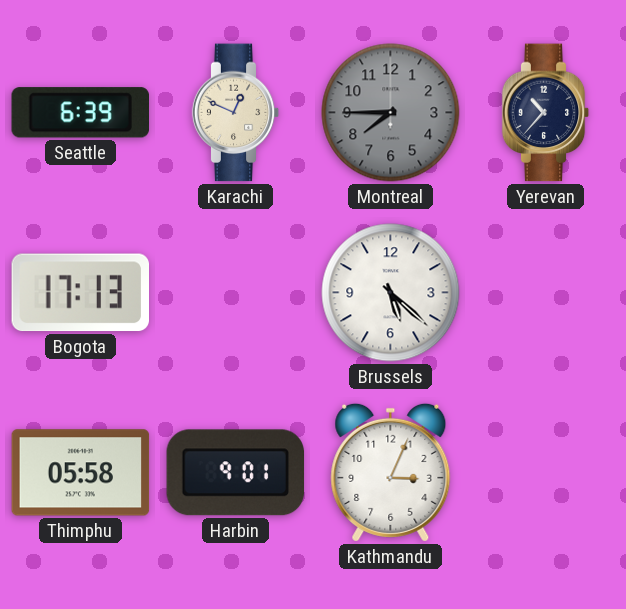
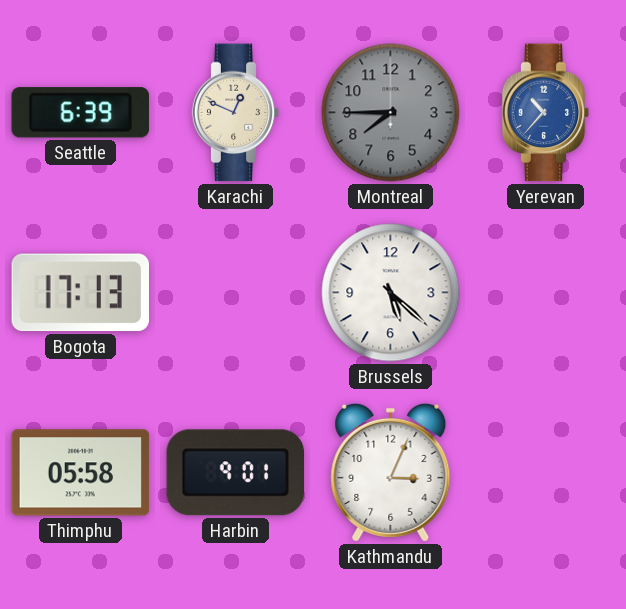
Yerevan dial: navy -> blue
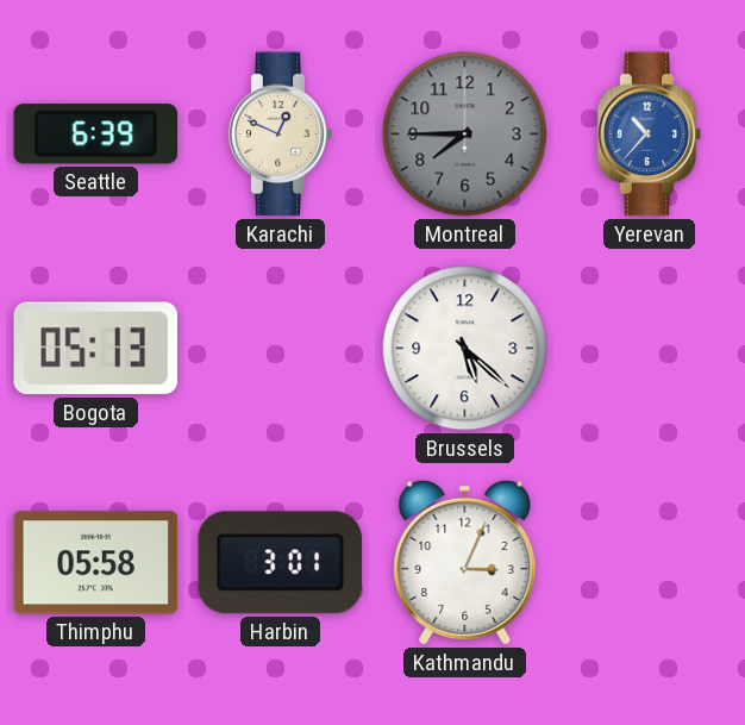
Bogota: 17:13 -> 05:13
Harbin: 9:01 -> 3:01
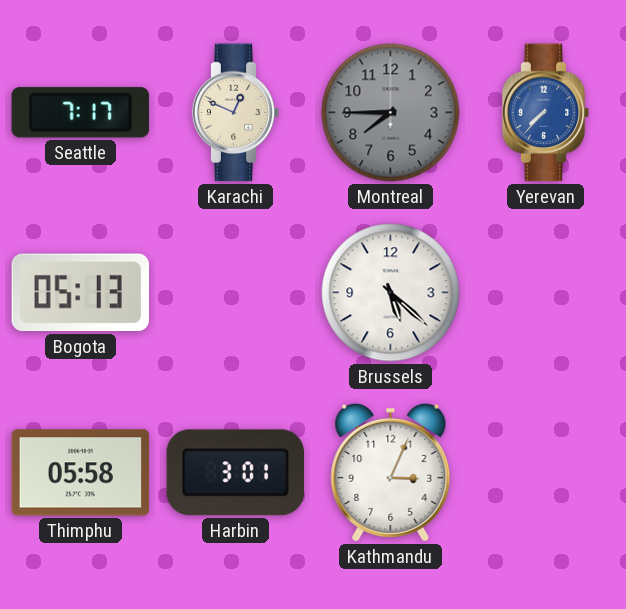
Seattle: 6:39 -> 7:17
Yerevan: 10:37 -> 7:37
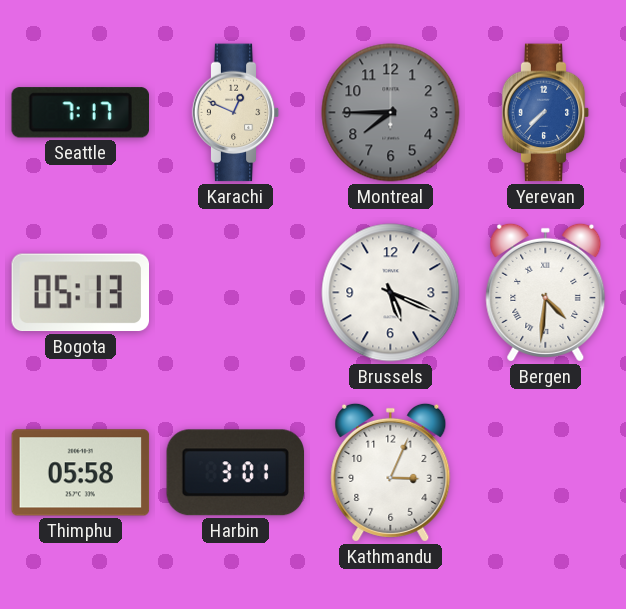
Brussels: 5:22 -> 5:19
Bergen: none -> 4:31
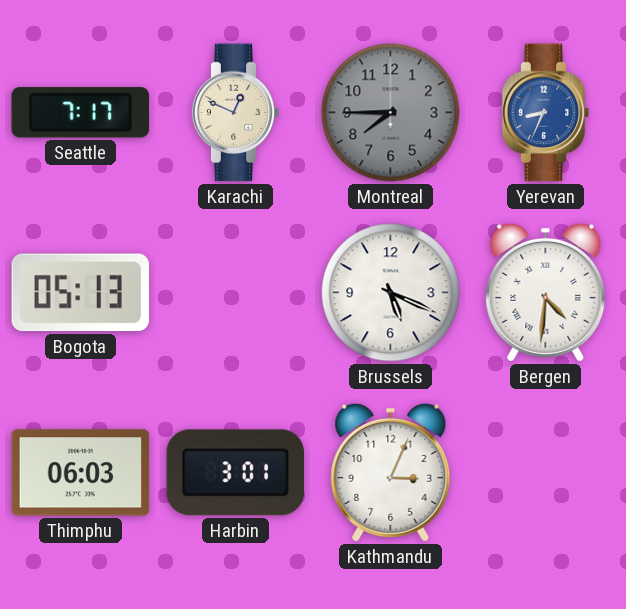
Yerevan: 7:37 -> 8:34
Thimphu: 05:58 -> 06:03
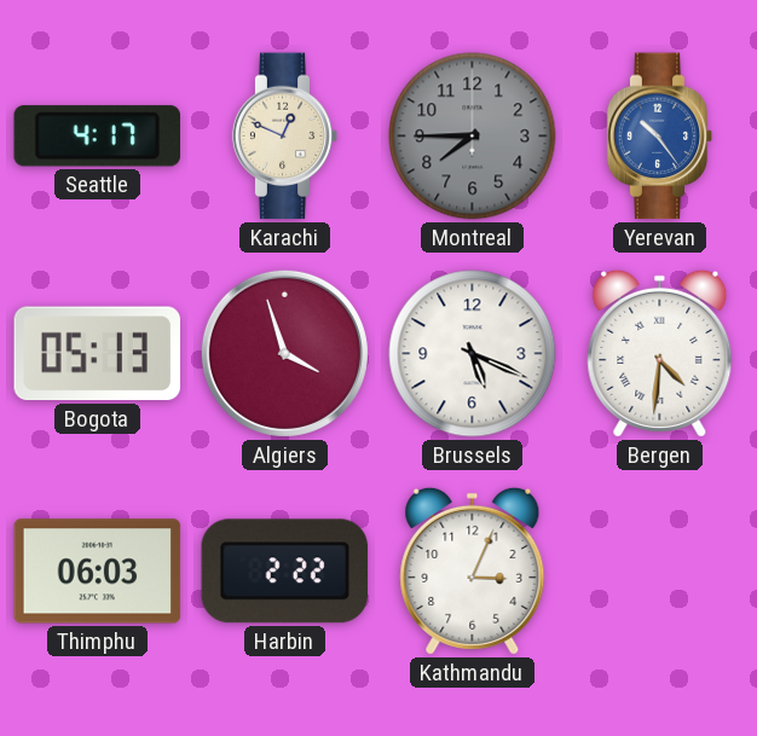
Seattle: 7:17 -> 4:17
Yerevan: 8:34 -> 10:24
Algiers: none -> 3:57
Harbin: 3:01 -> 2:22
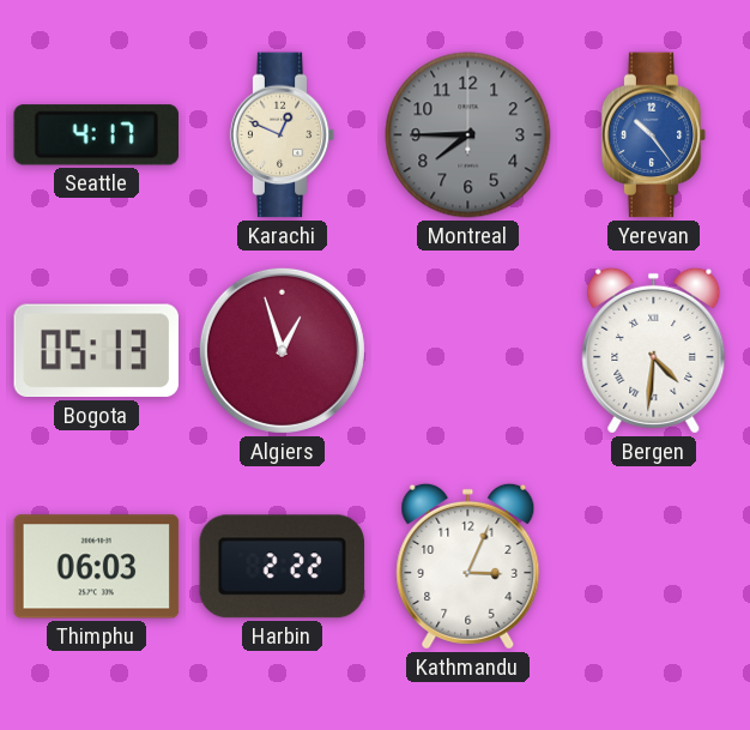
Algiers: 3:57 -> 12:57
Brussels: 5:19 -> none
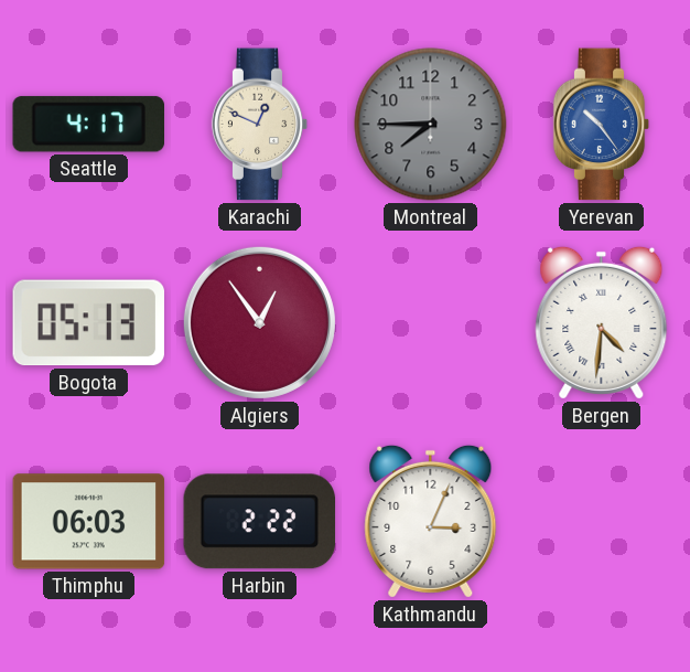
Algiers: 12:57 -> 12:54
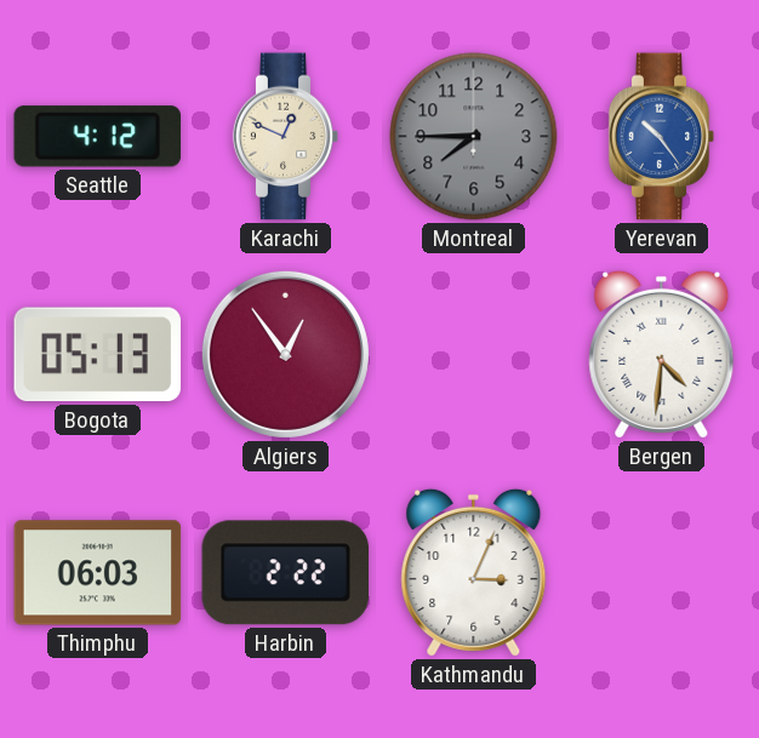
Seattle: 4:17 -> 4:12
